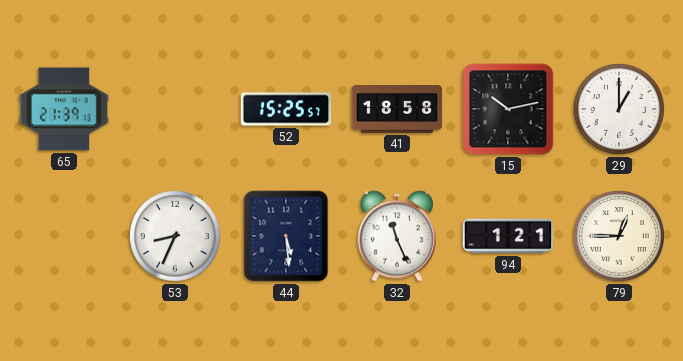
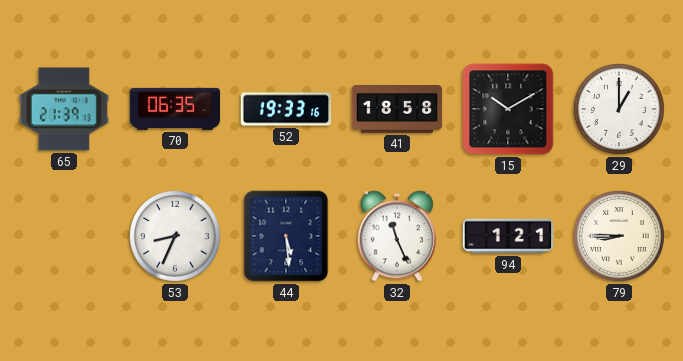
70: none -> 06:35
52: 15:25 -> 19:33
15: 10:13 -> 10:10
79: 12:45 -> 8:45
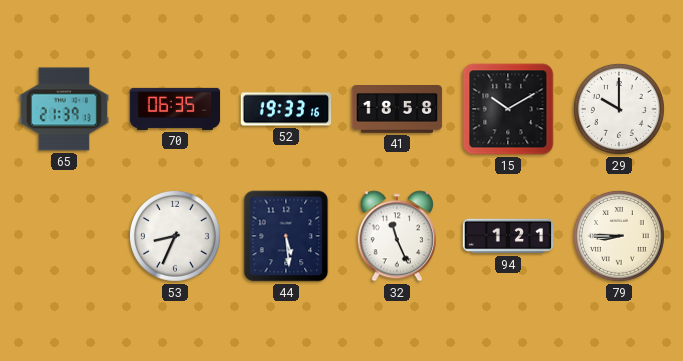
29: 1:00 -> 10:00
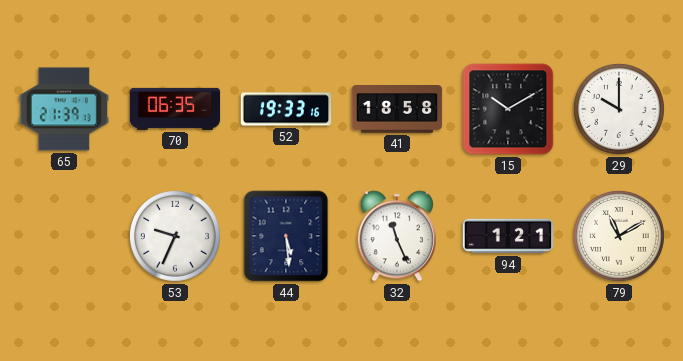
53: 8:34 -> 9:34
79: 8:45 -> 11:10
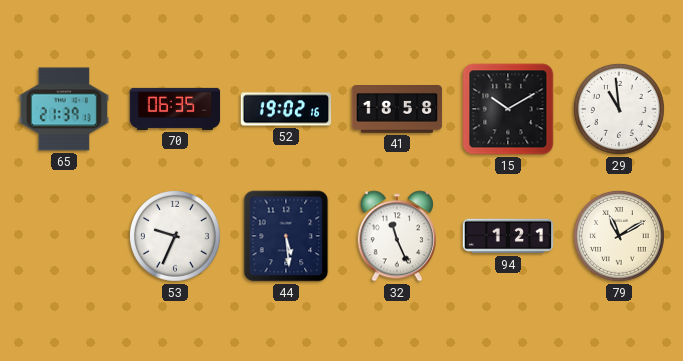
52: 19:33 -> 19:02
29: 10:00 -> 10:59
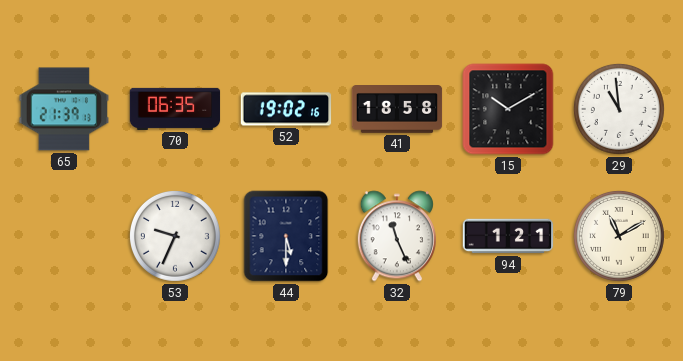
44: 5:29 -> 5:30
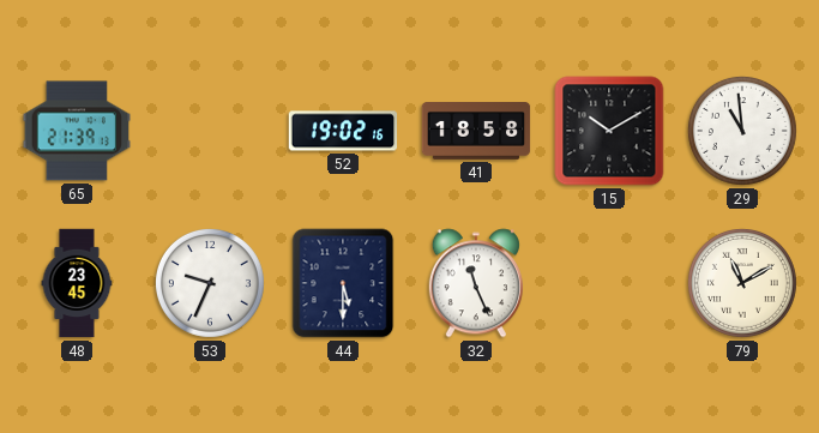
70: 06:35 -> none
48: none -> 23:45
94: 1:21 -> none
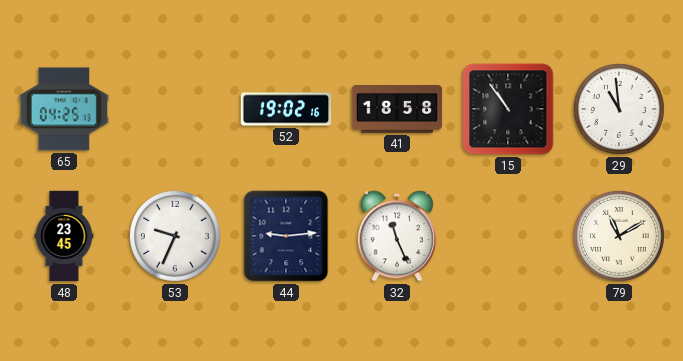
65: 21:39 -> 04:25
15: 10:10 -> 10:54
44: 5:30 -> 9:14
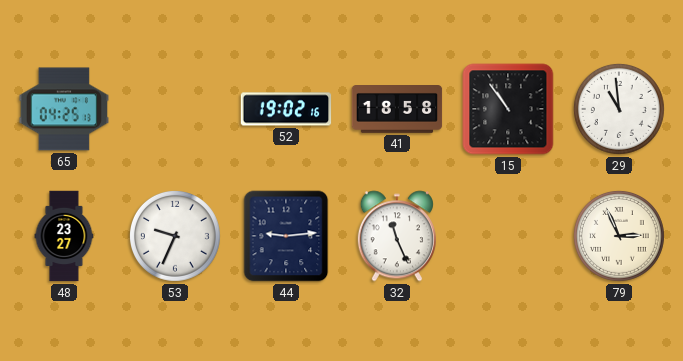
48: 23:45 -> 23:27
79: 11:10 -> 2:56
